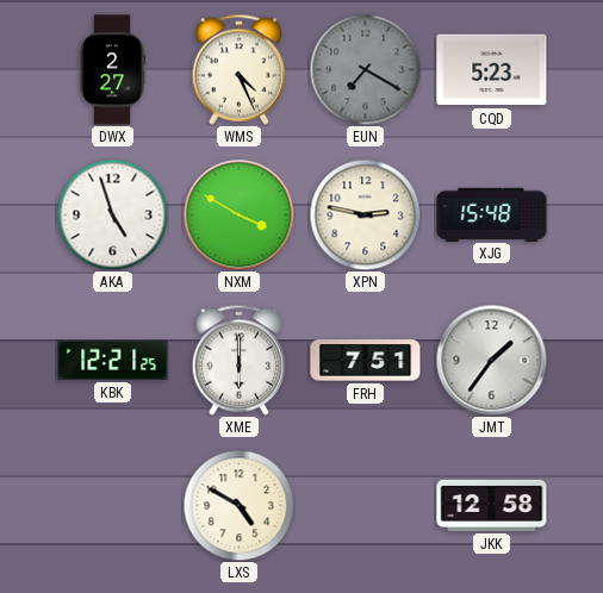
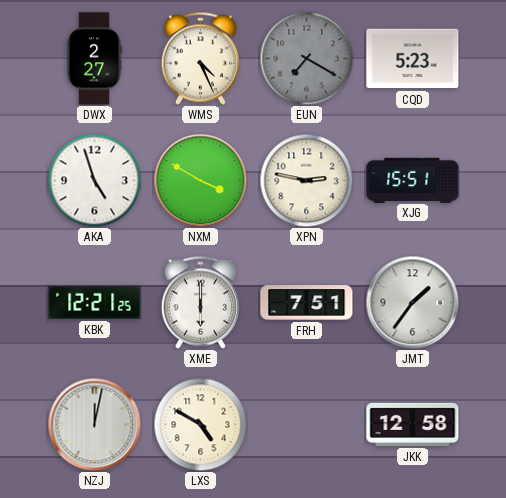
XJG: 15:48 -> 15:51
NZJ: none -> 12:02
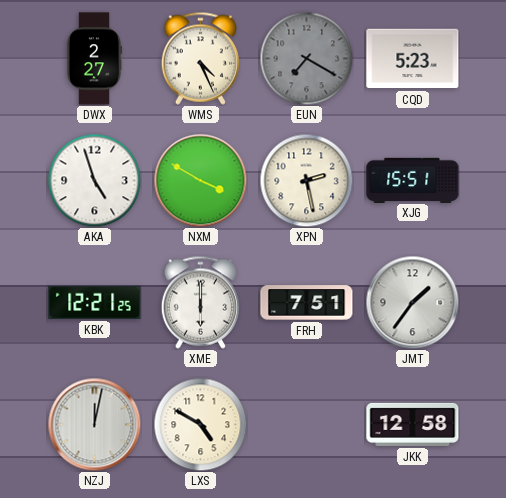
XPN: 2:47 -> 2:28
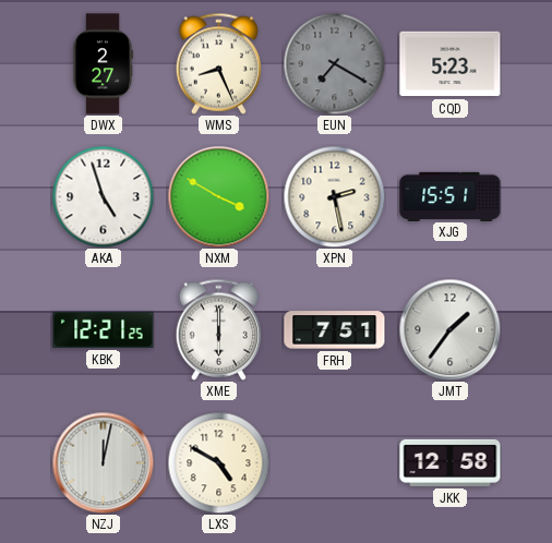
WMS: 4:26 -> 8:26
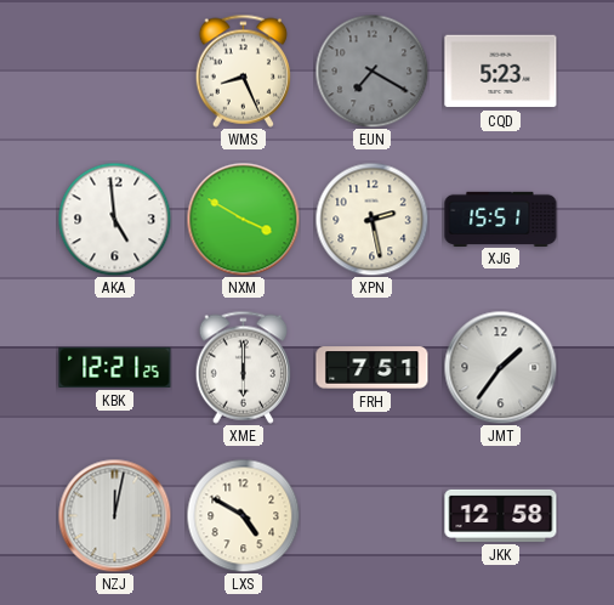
DWX: 2:27 -> none
AKA: 4:57 -> 4:59
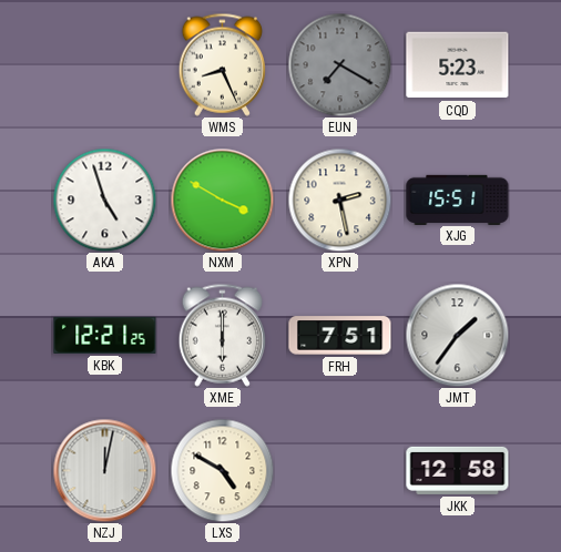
AKA: 4:59 -> 4:57
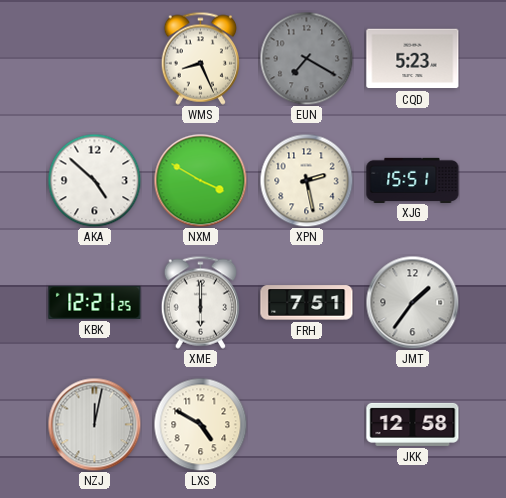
AKA: 4:57 -> 4:52
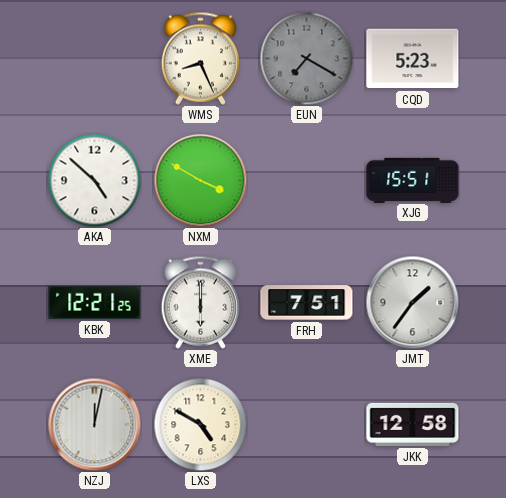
XPN: 2:28 -> none
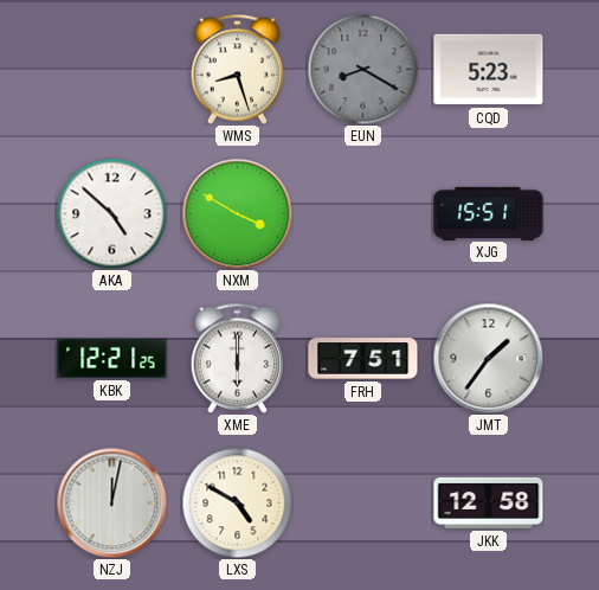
WMS: 8:26 -> 8:27
EUN: 7:20 -> 8:20
